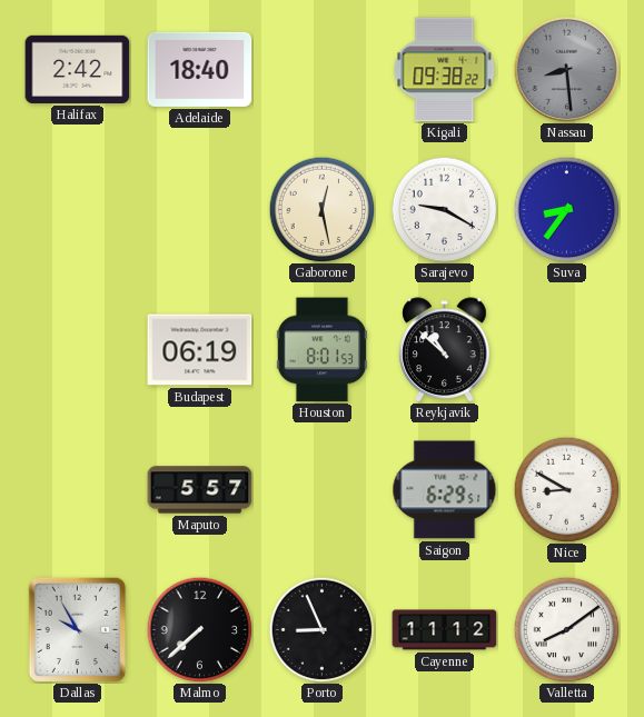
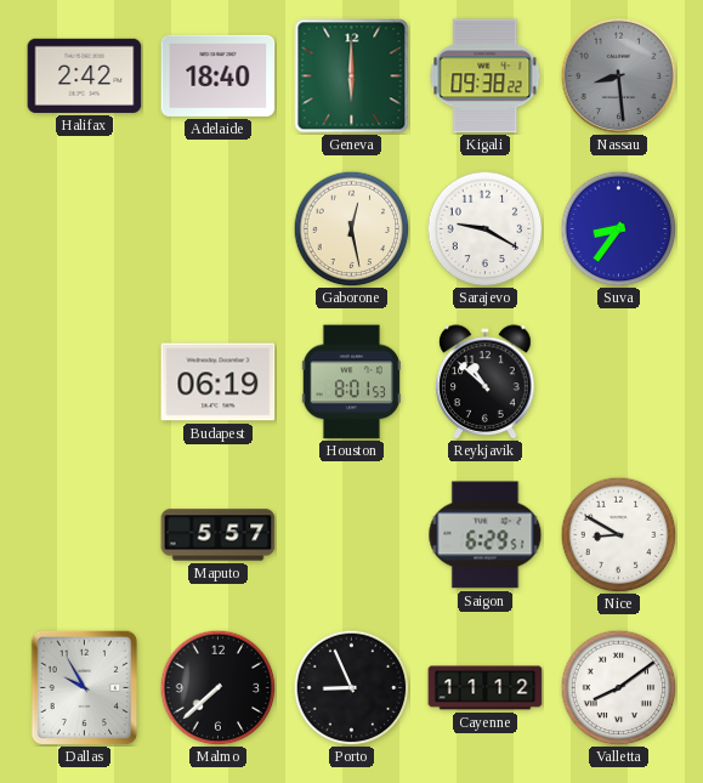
Geneva: none -> 6:00
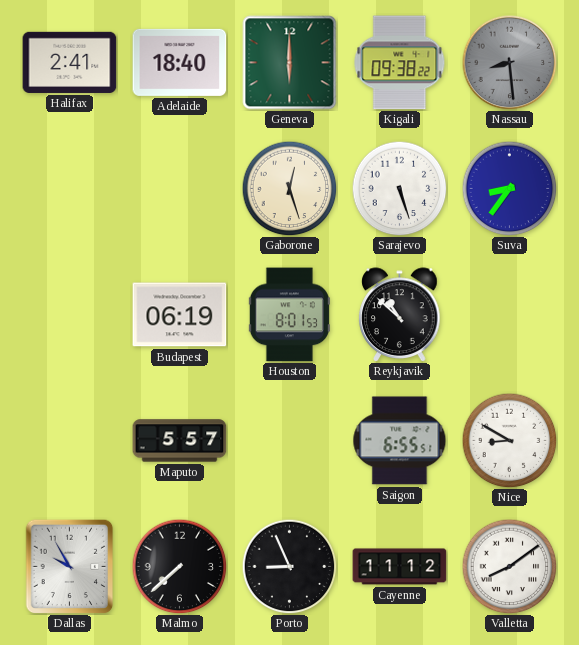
Halifax: 2:42 -> 2:41
Gaborone: 12:28 -> 12:27
Sarajevo: 9:20 -> 5:27
Saigon: 6:29 -> 6:55
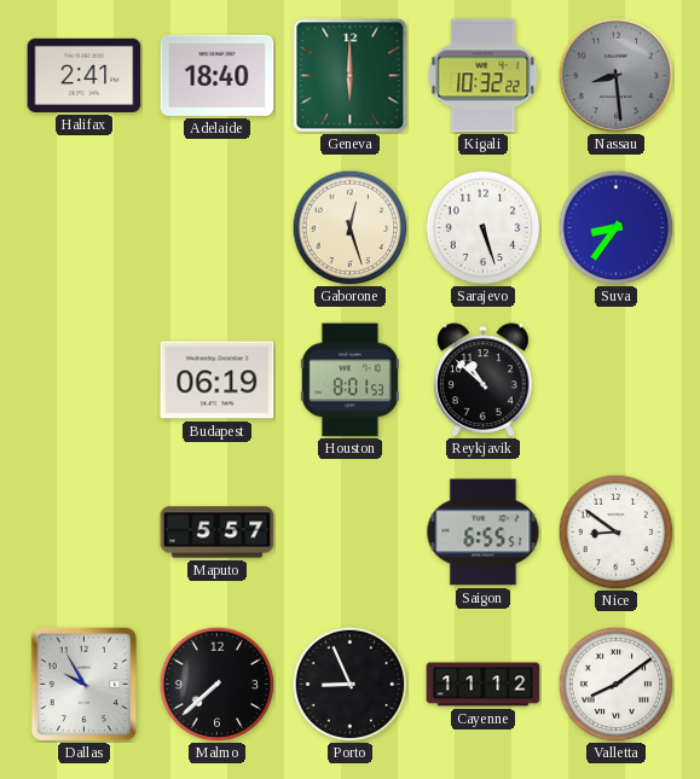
Kigali: 09:38 -> 10:32
Nice: 8:50 -> 8:51
